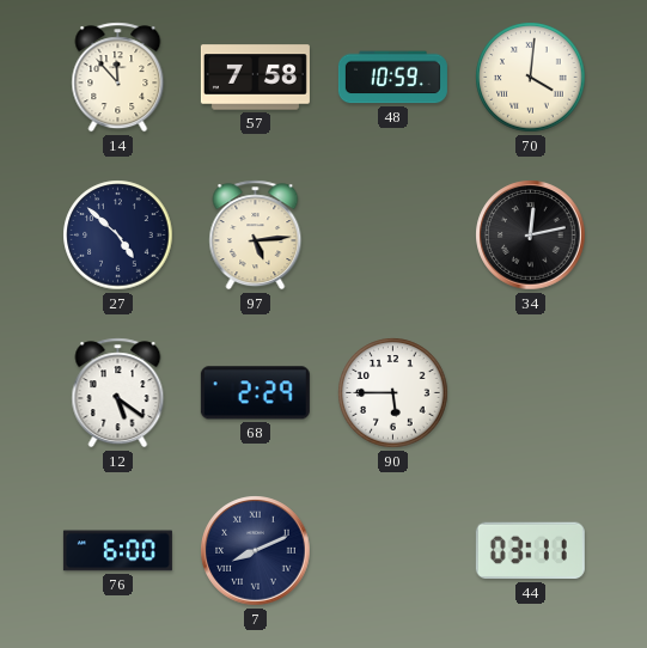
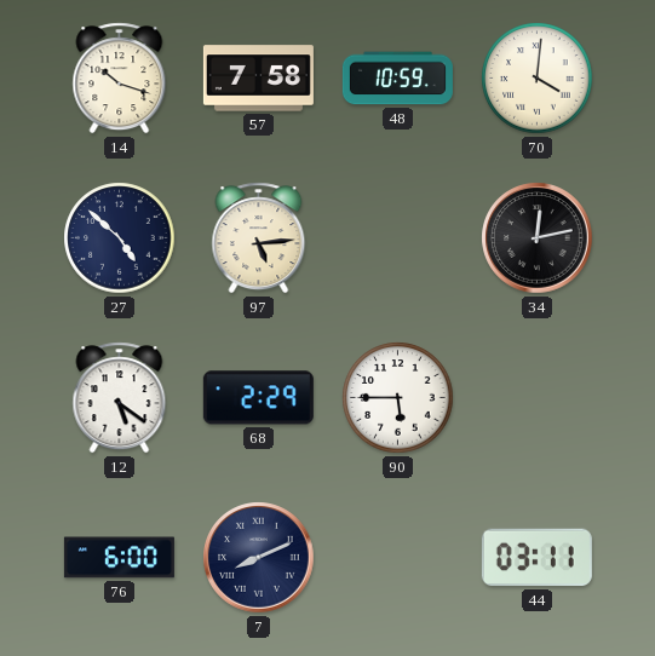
14: 11:53 -> 10:18
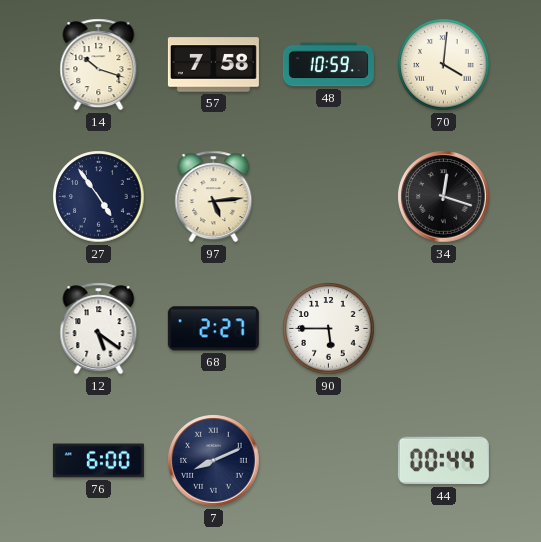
27: 4:52 -> 4:54
34: 12:13 -> 12:18
68: 2:29 -> 2:27
44: 03:11 -> 00:44
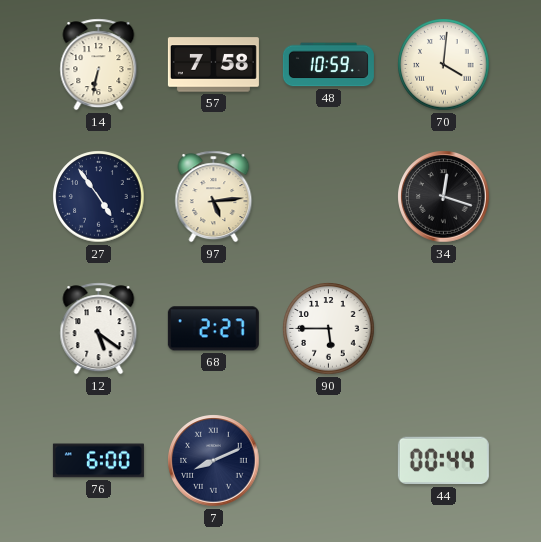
14: 10:18 -> 6:32
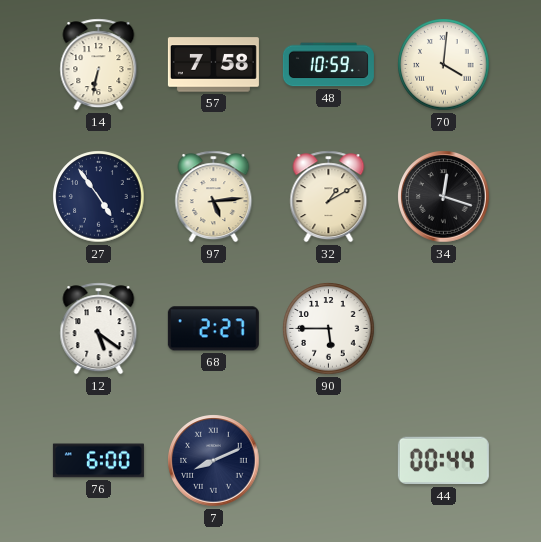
32: none -> 1:10
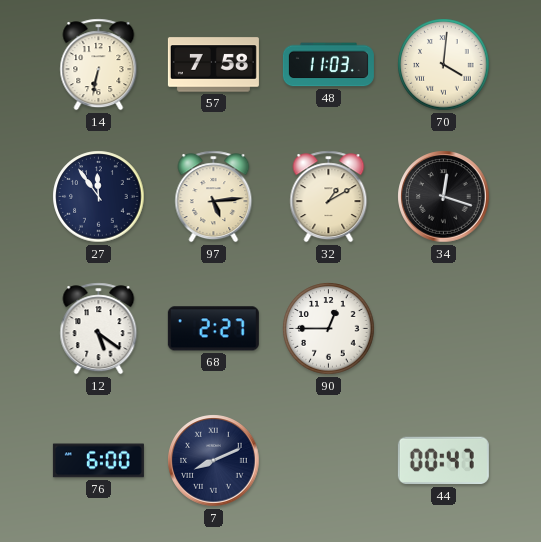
48: 10:59 -> 11:03
27: 4:54 -> 11:54
90: 5:45 -> 12:45
44: 00:44 -> 00:47
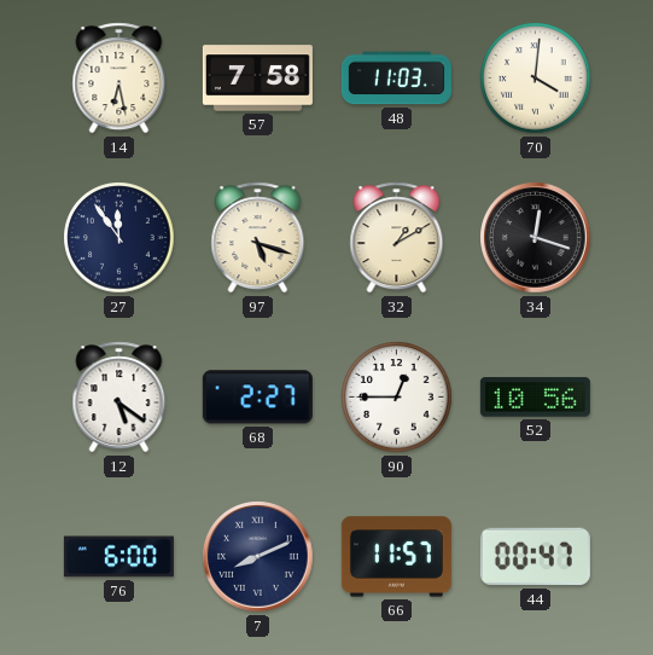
14: 6:32 -> 6:28
97: 5:14 -> 5:18
52: none -> 10:56
66: none -> 11:57
